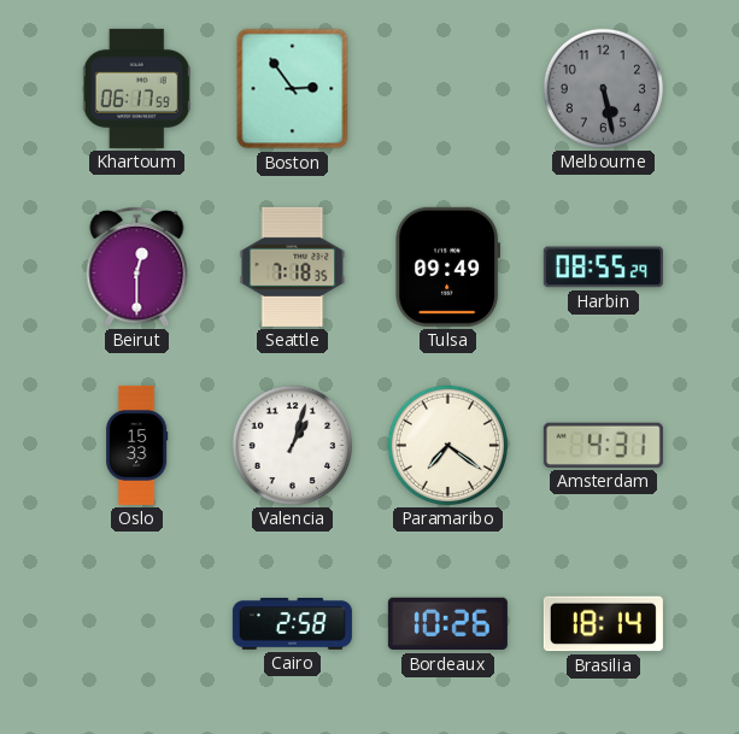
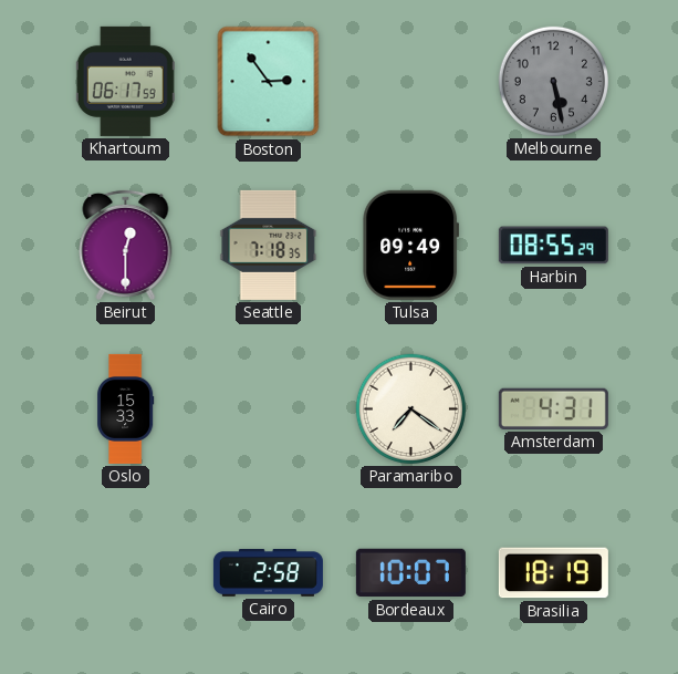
Valencia: 1:03 -> none
Bordeaux: 10:26 -> 10:07
Brasilia: 18:14 -> 18:19
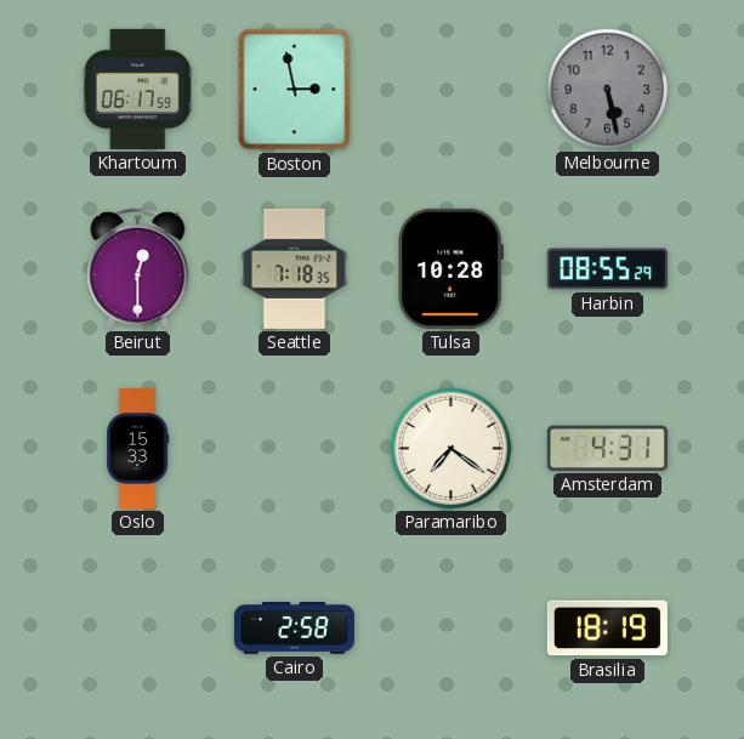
Boston: 2:54 -> 2:58
Tulsa: 09:49 -> 10:28
Bordeaux: 10:07 -> none
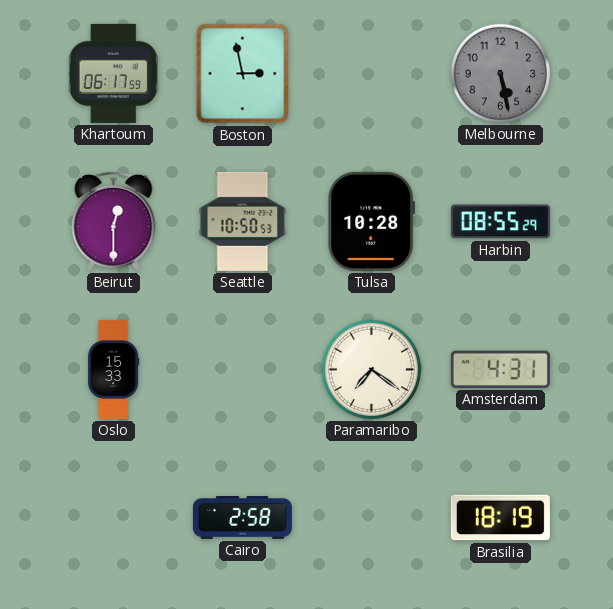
Seattle: 7:18 -> 10:50
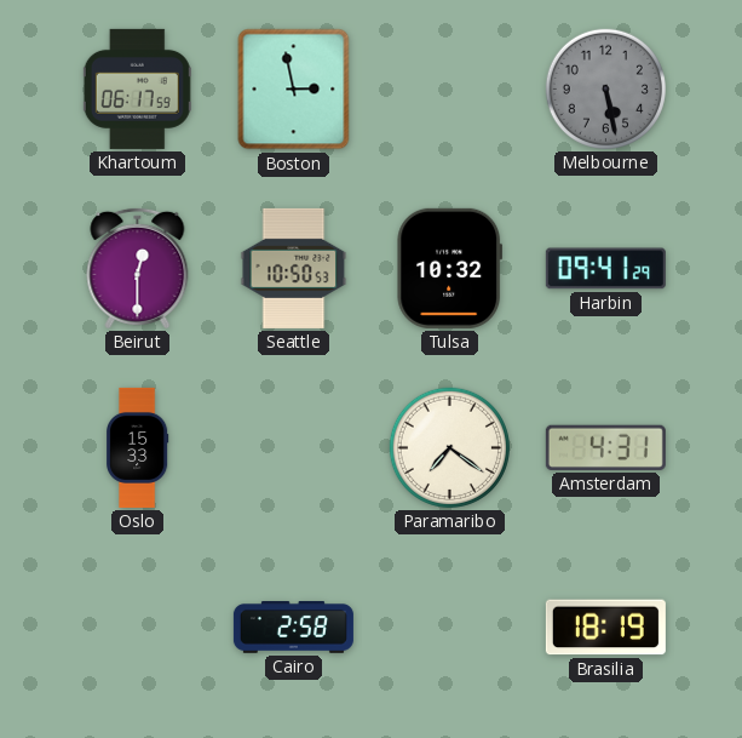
Tulsa: 10:28 -> 10:32
Harbin: 08:55 -> 09:41
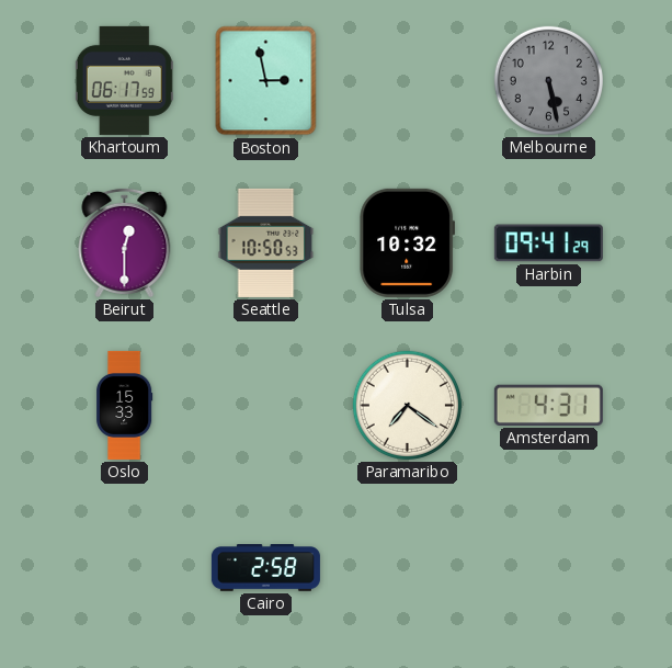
Brasilia: 18:19 -> none
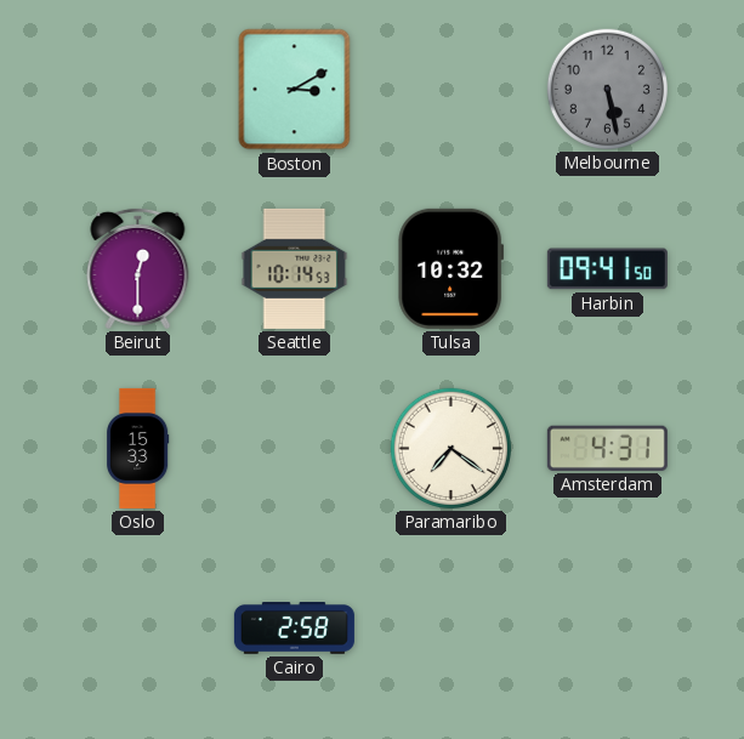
Khartoum: 06:17 -> none
Boston: 2:58 -> 3:10
Seattle: 10:50 -> 10:14
Harbin: 09:41:29 -> 09:41:50
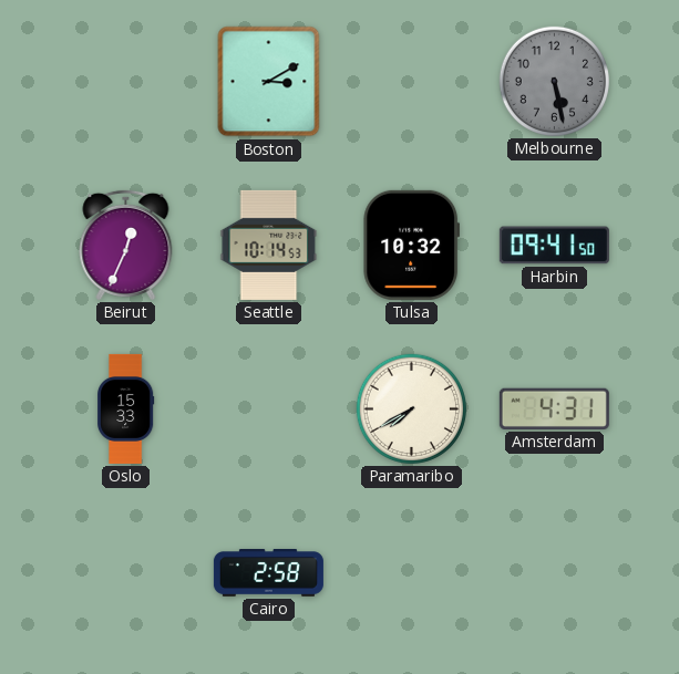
Beirut: 12:30 -> 12:34
Paramaribo: 7:21 -> 7:40
